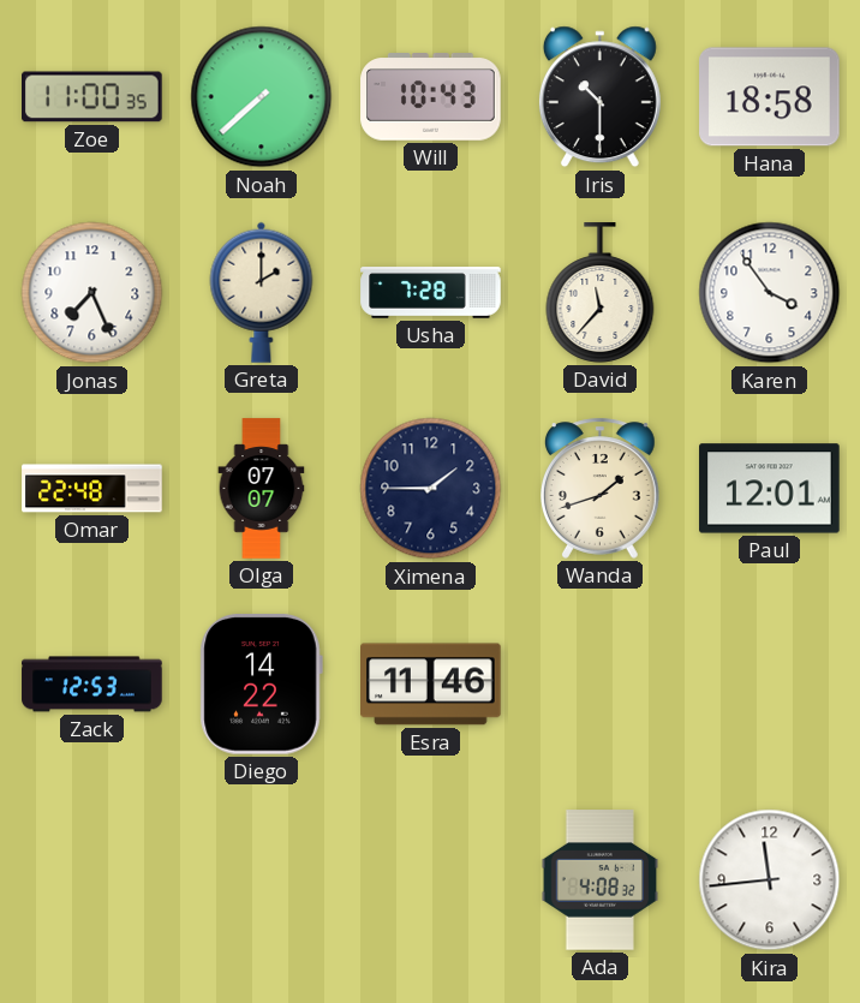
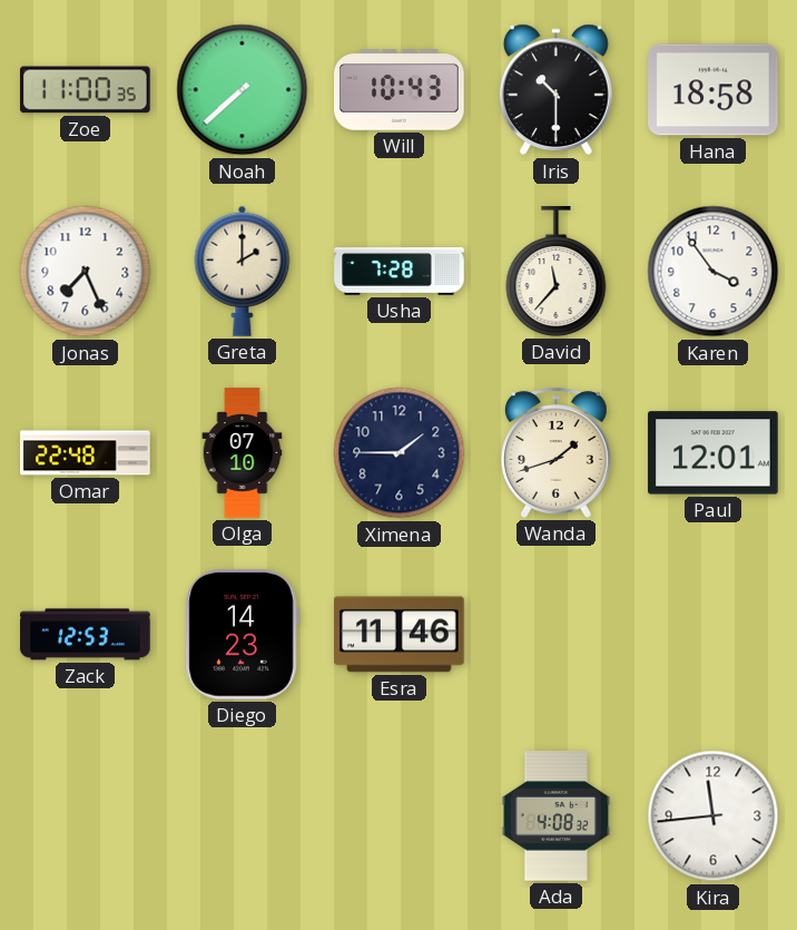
Olga: 07:07 -> 07:10
Diego: 14:22 -> 14:23
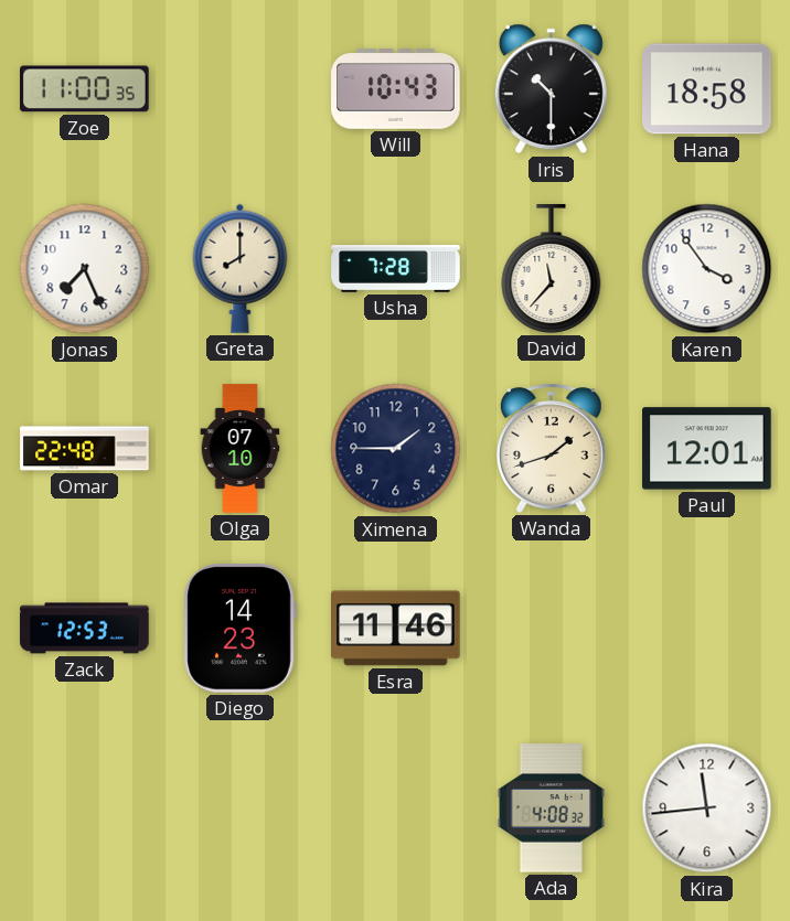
Noah: 7:38 -> none
Greta: 2:00 -> 8:00
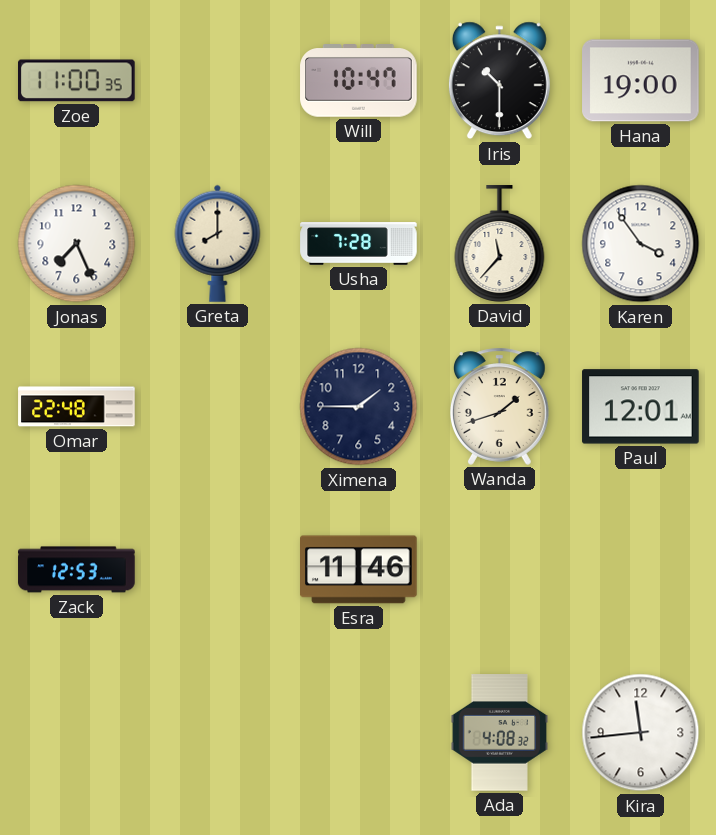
Will: 10:43 -> 10:47
Hana: 18:58 -> 19:00
Olga: 07:10 -> none
Diego: 14:23 -> none
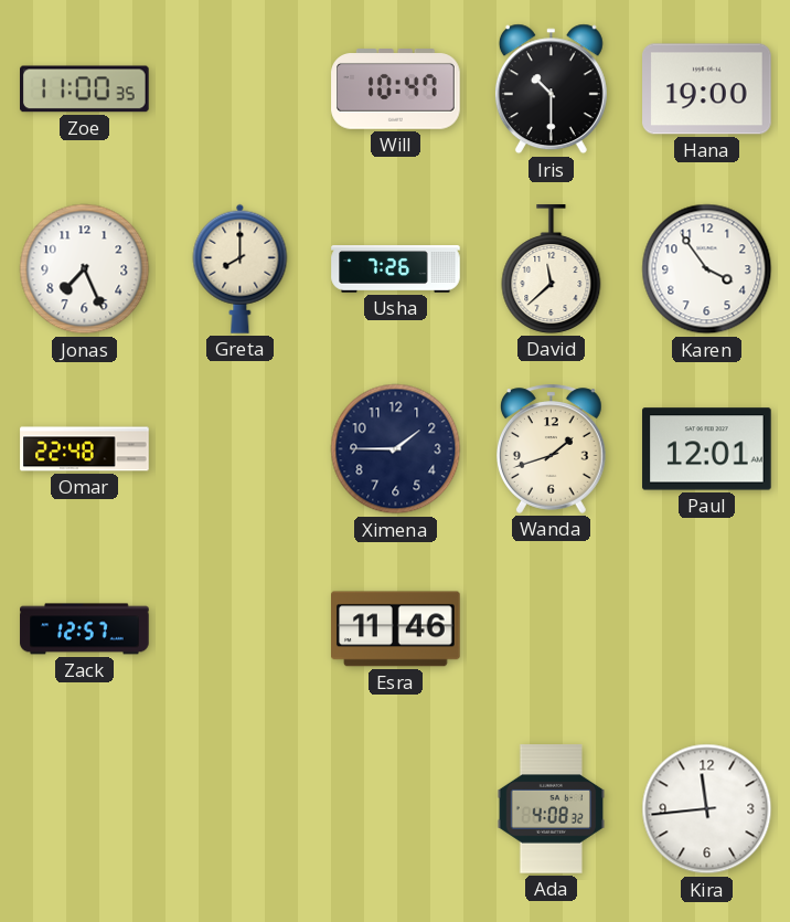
Usha: 7:28 -> 7:26
David: 11:37 -> 11:38
Zack: 12:53 -> 12:57
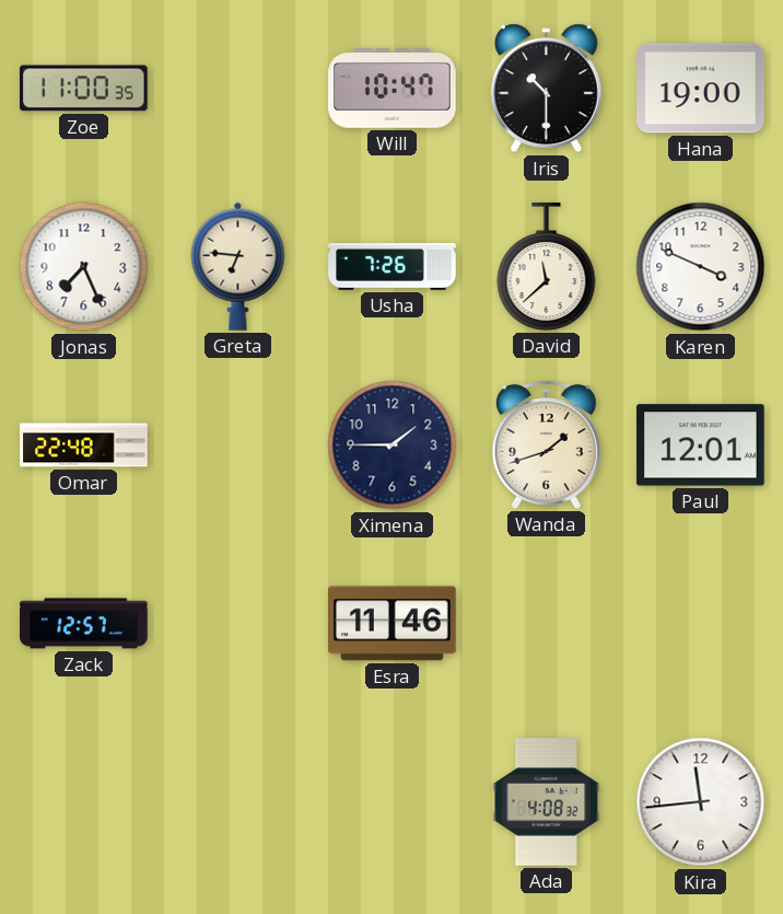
Greta: 8:00 -> 6:46
Karen: 3:54 -> 3:49
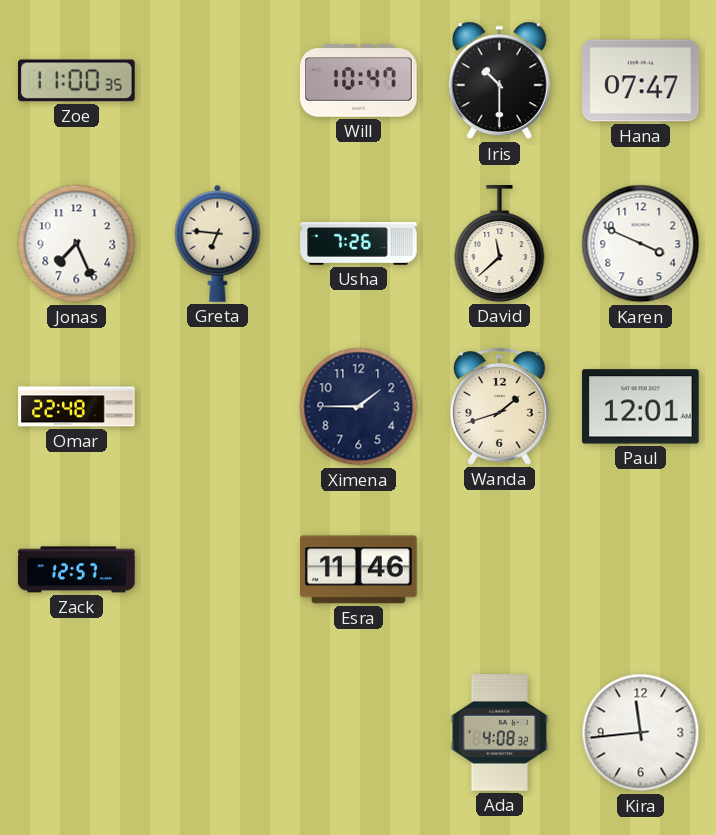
Hana: 19:00 -> 07:47
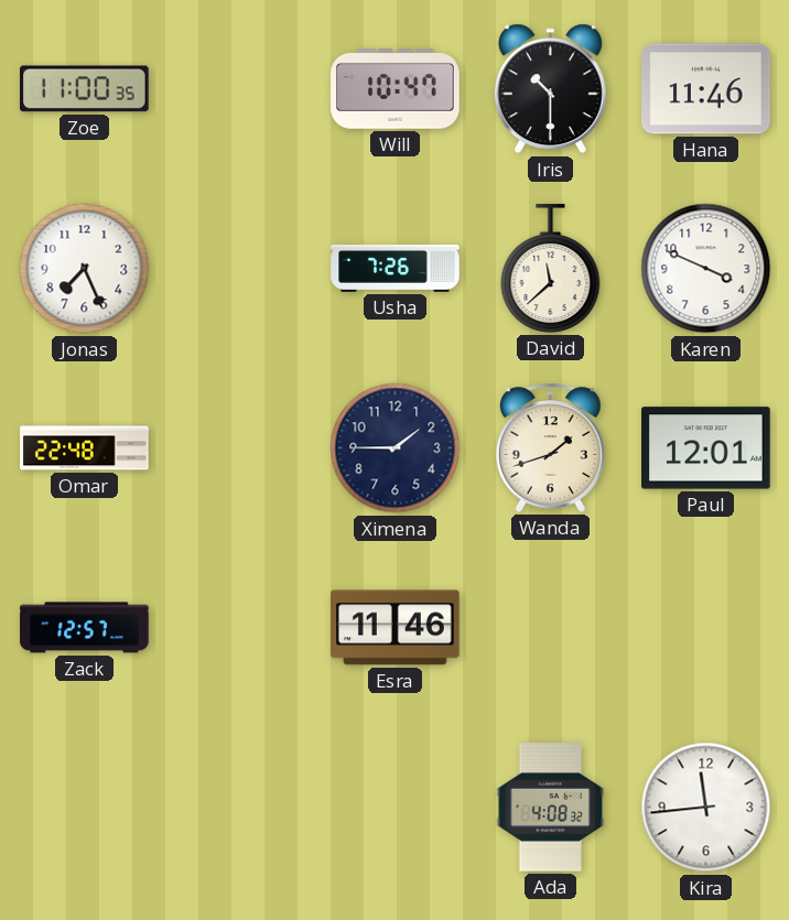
Hana: 07:47 -> 11:46
Greta: 6:46 -> none
